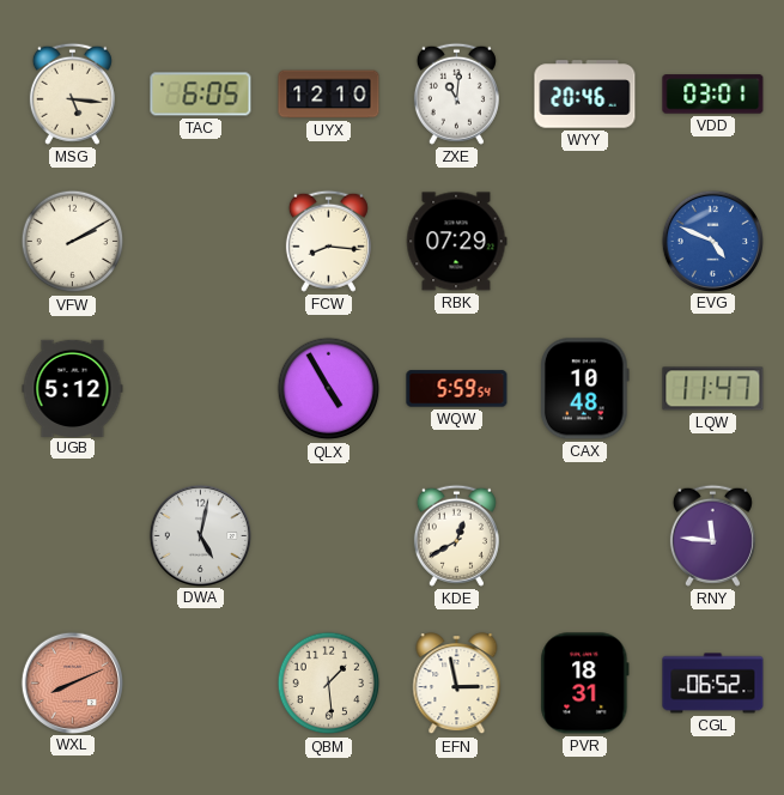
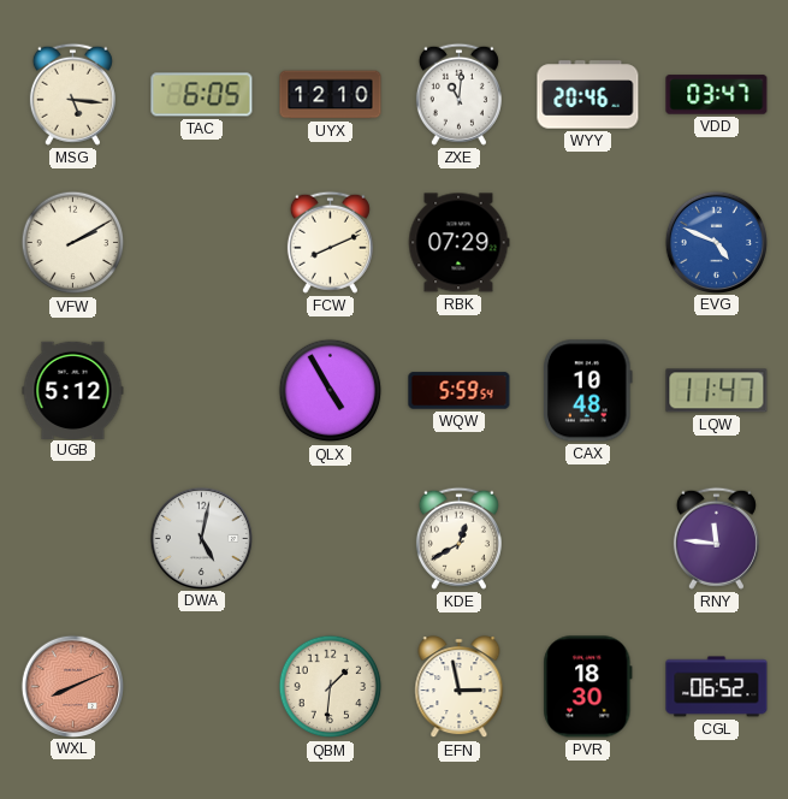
VDD: 03:01 -> 03:47
FCW: 8:16 -> 8:11
QBM: 1:29 -> 1:31
PVR: 18:31 -> 18:30
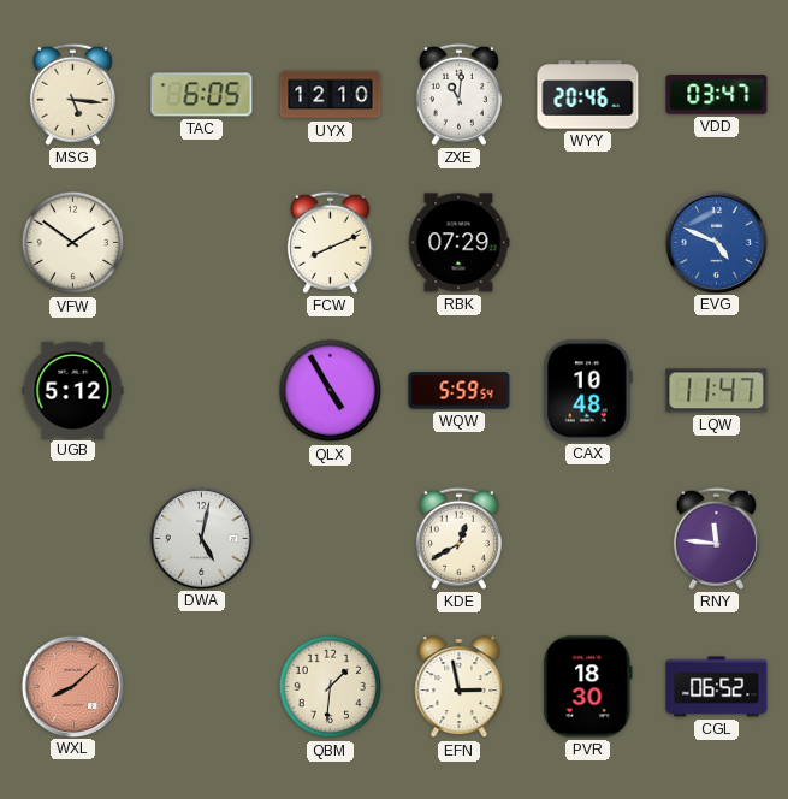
VFW: 2:10 -> 1:51
WXL: 8:11 -> 8:08
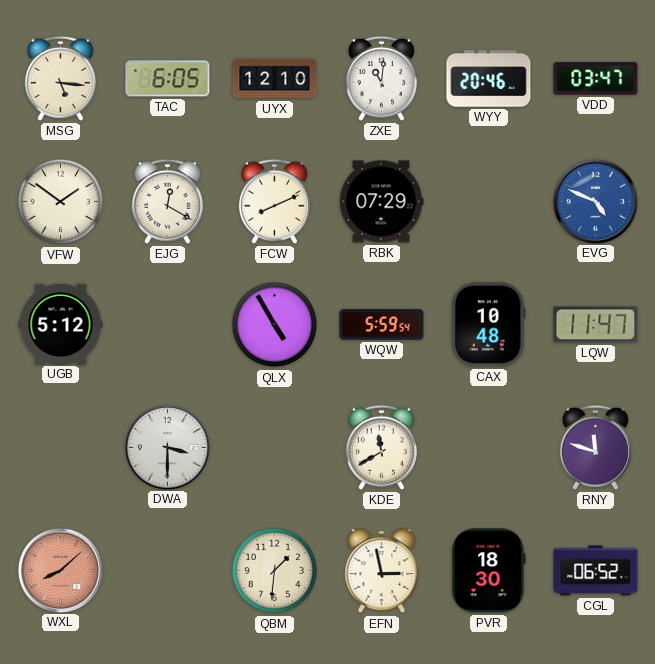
EJG: none -> 12:20
DWA: 5:02 -> 3:30
KDE: 12:40 -> 11:40
RNY: 11:46 -> 11:48
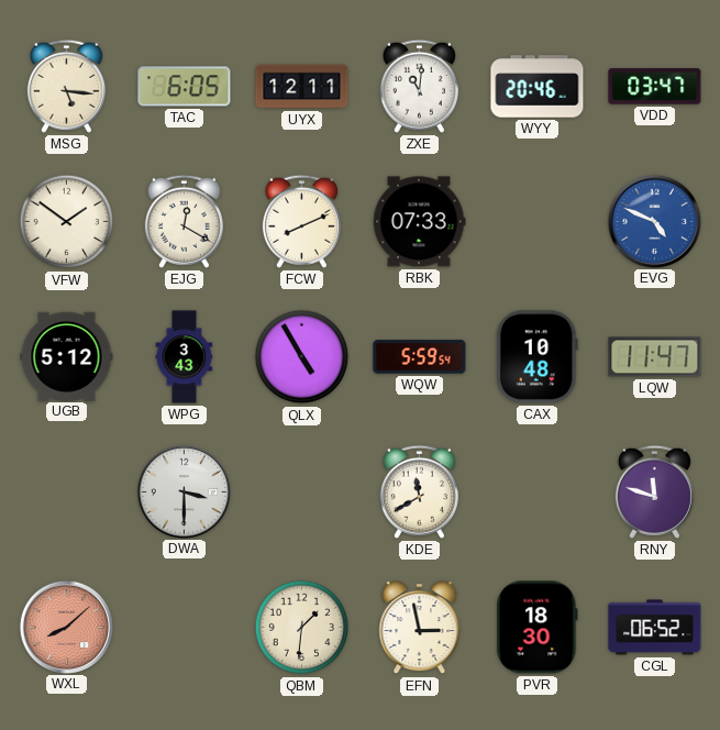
UYX: 12:10 -> 12:11
RBK: 07:29 -> 07:33
WPG: none -> 3:43
